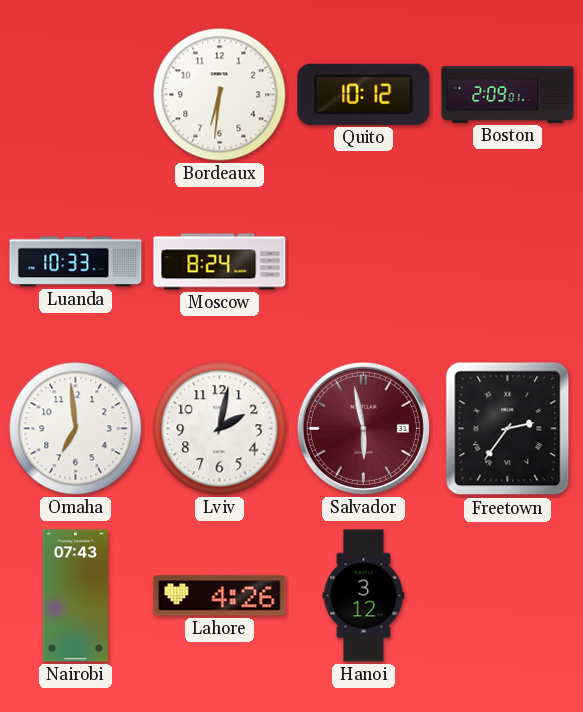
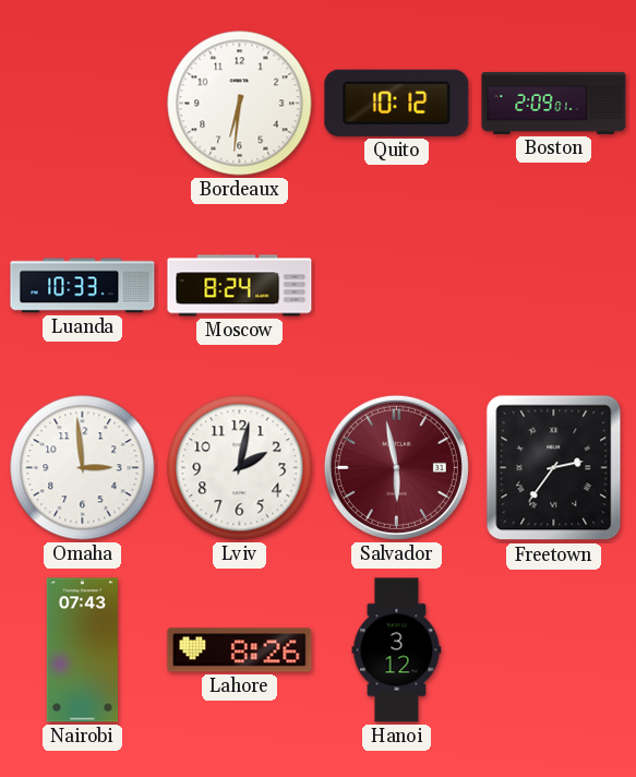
Omaha: 6:59 -> 2:59
Lahore: 4:26 -> 8:26
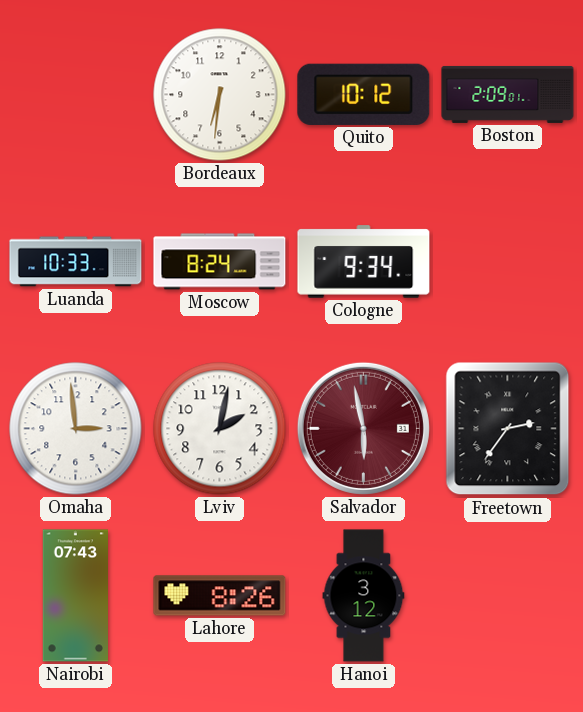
Cologne: none -> 9:34
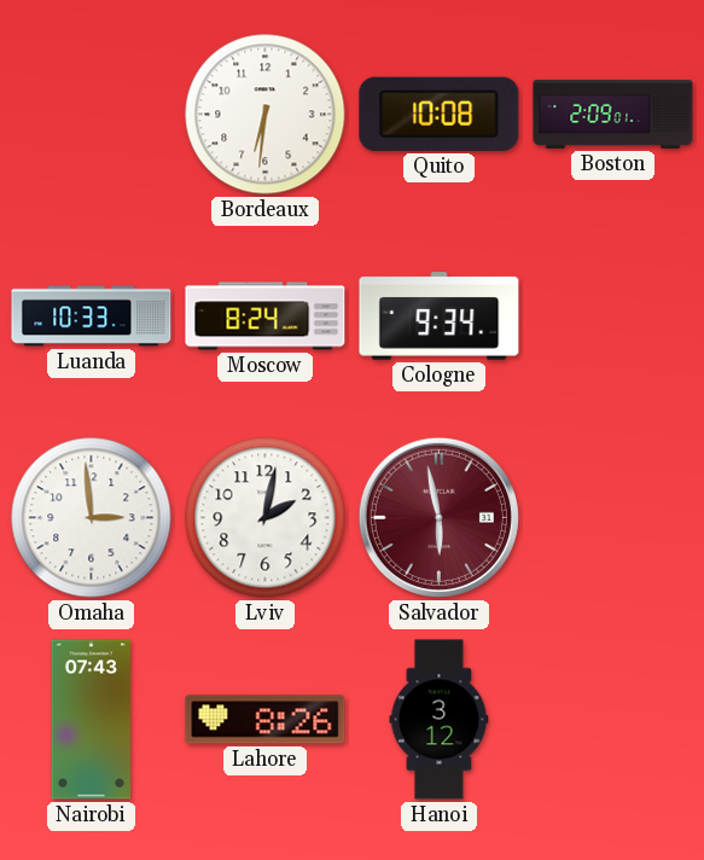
Quito: 10:12 -> 10:08
Freetown: 2:36 -> none
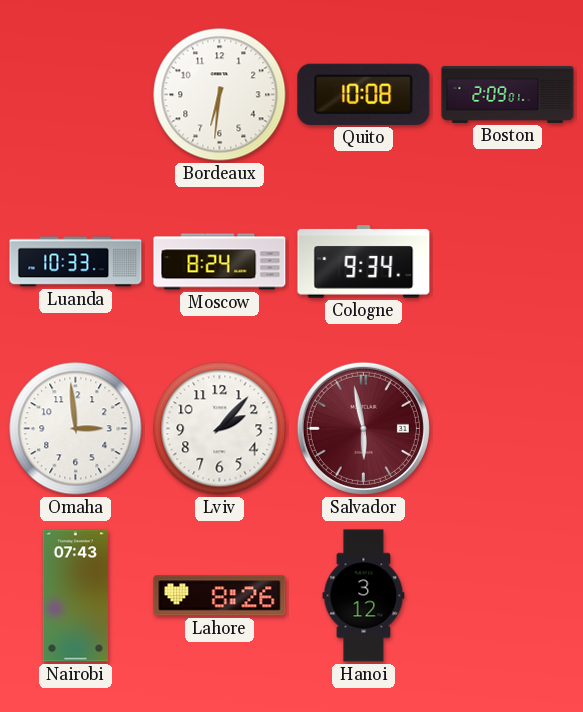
Lviv: 2:02 -> 2:07
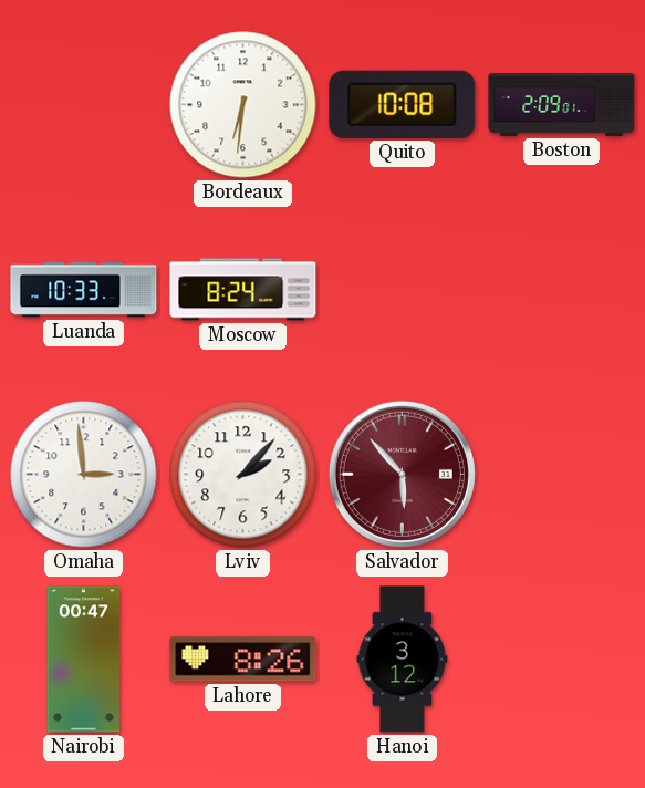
Cologne: 9:34 -> none
Salvador: 5:58 -> 5:53
Nairobi: 07:43 -> 00:47
